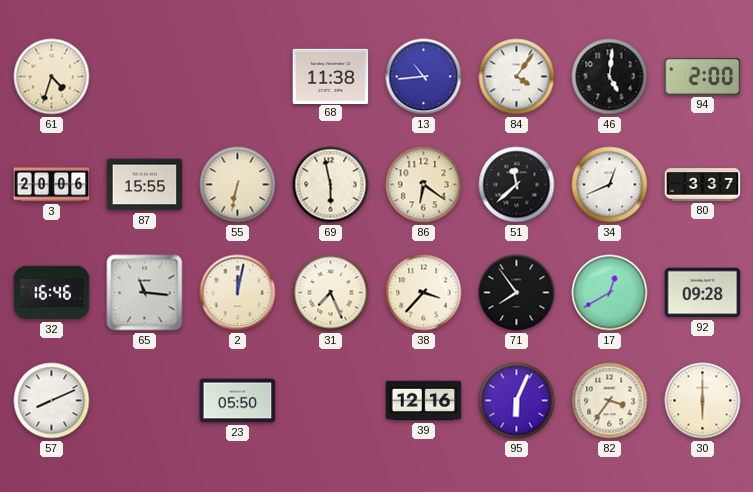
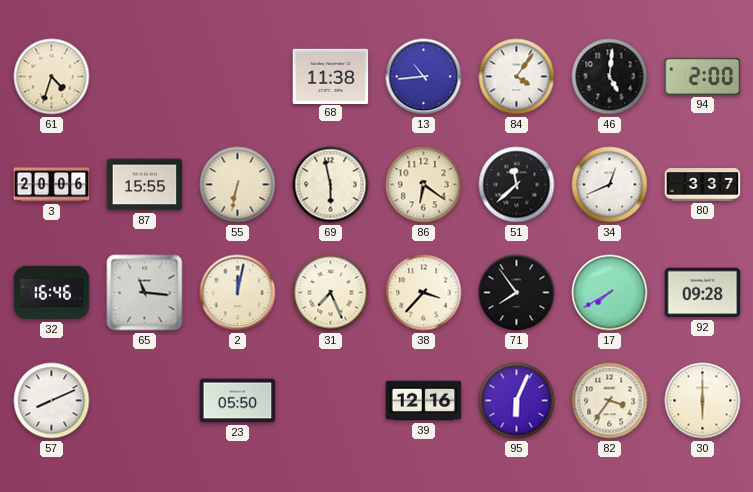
17: 12:40 -> 7:40
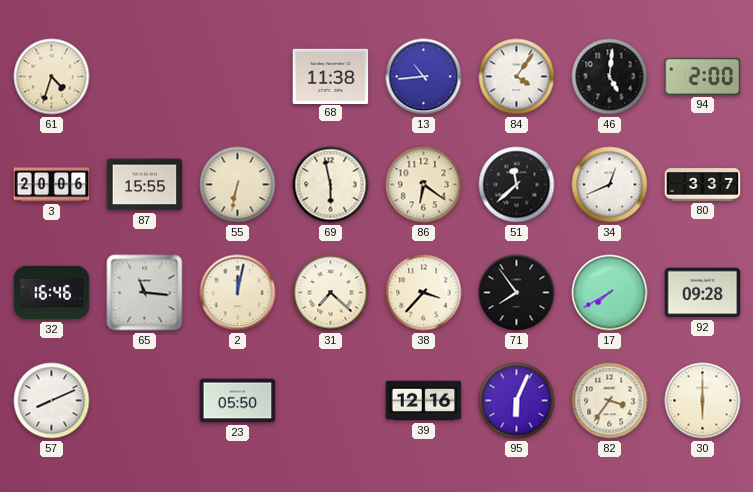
31: 7:26 -> 7:22
